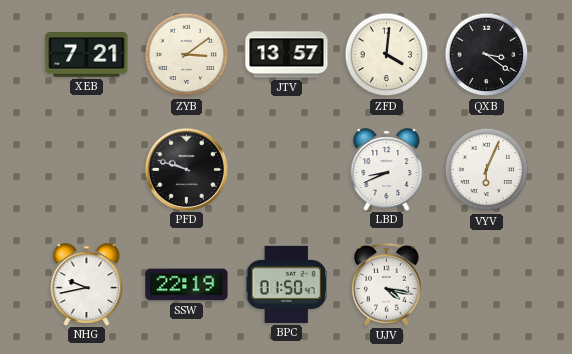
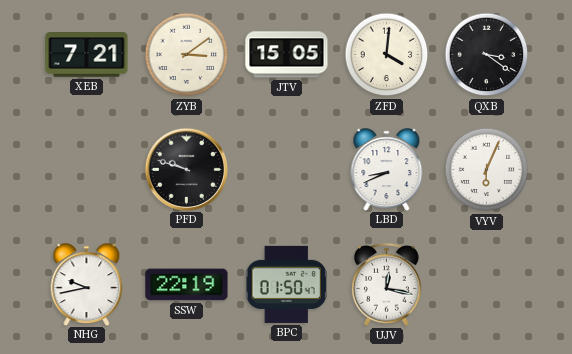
JTV: 13:57 -> 15:05
UJV: 4:17 -> 12:17
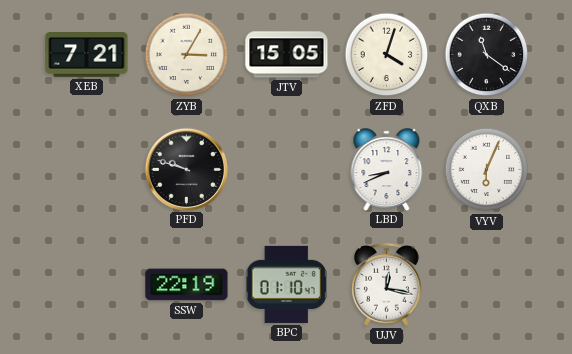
ZYB: 3:09 -> 3:05
ZFD: 4:01 -> 4:03
QXB: 3:21 -> 11:21
NHG: 9:43 -> none
BPC: 01:50 -> 01:10
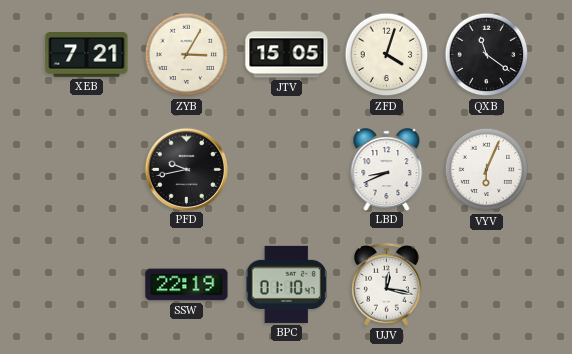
PFD: 9:48 -> 9:43
